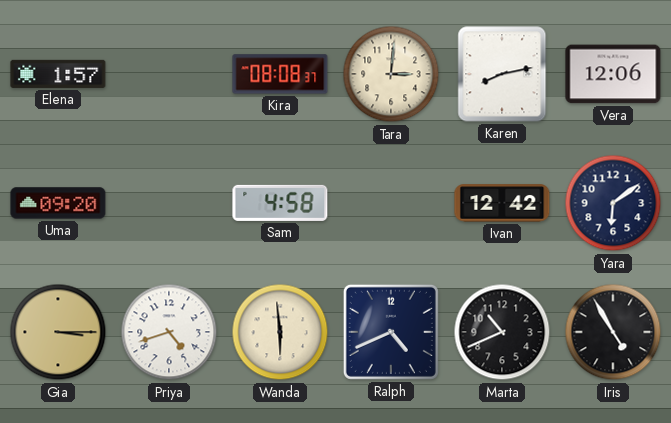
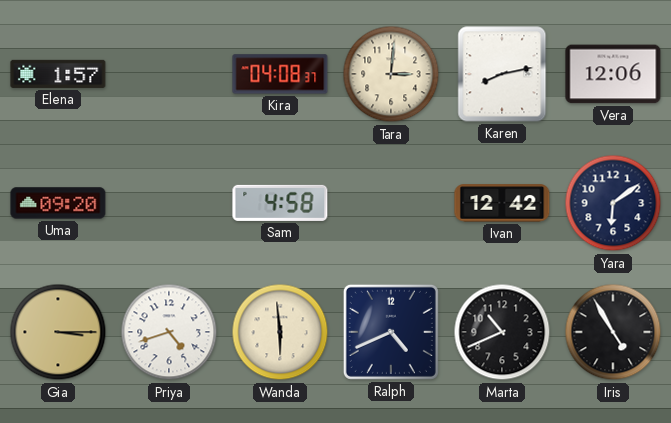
Kira: 08:08 -> 04:08
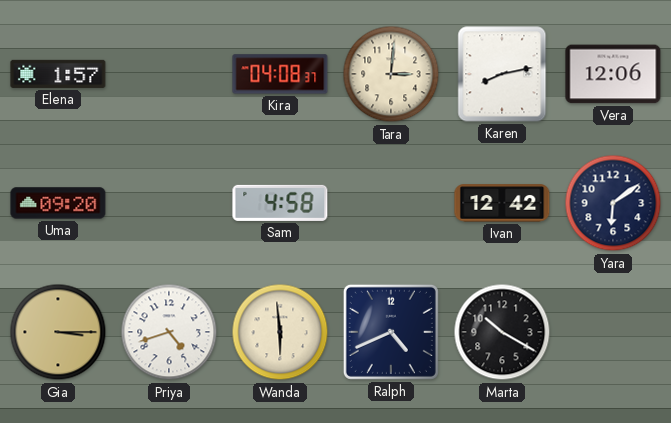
Marta: 10:41 -> 10:20
Iris: 4:55 -> none
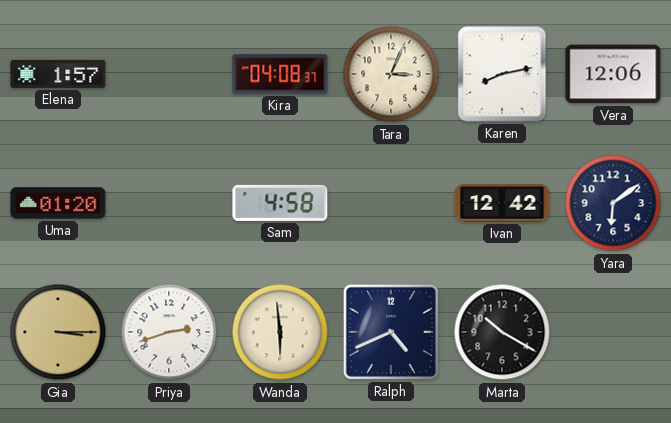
Tara: 3:01 -> 3:04
Uma: 09:20 -> 01:20
Priya: 4:42 -> 2:42
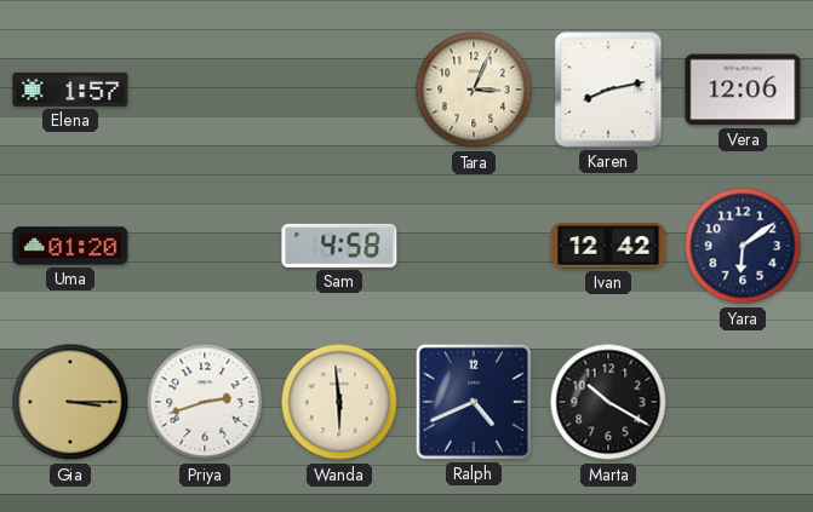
Kira: 04:08 -> none
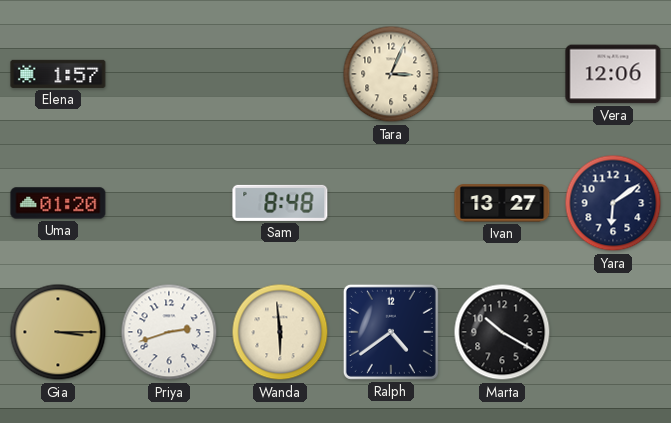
Karen: 8:13 -> none
Sam: 4:58 -> 8:48
Ivan: 12:42 -> 13:27
Ralph: 4:41 -> 4:39
